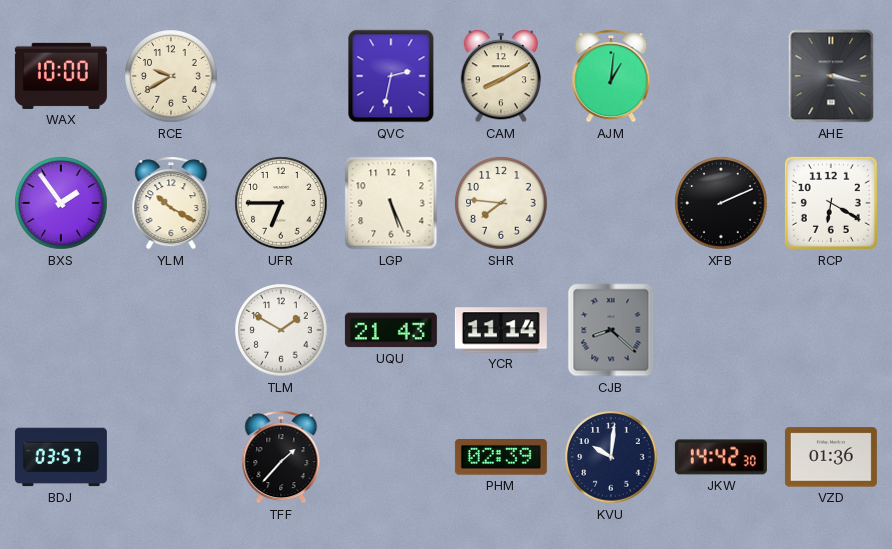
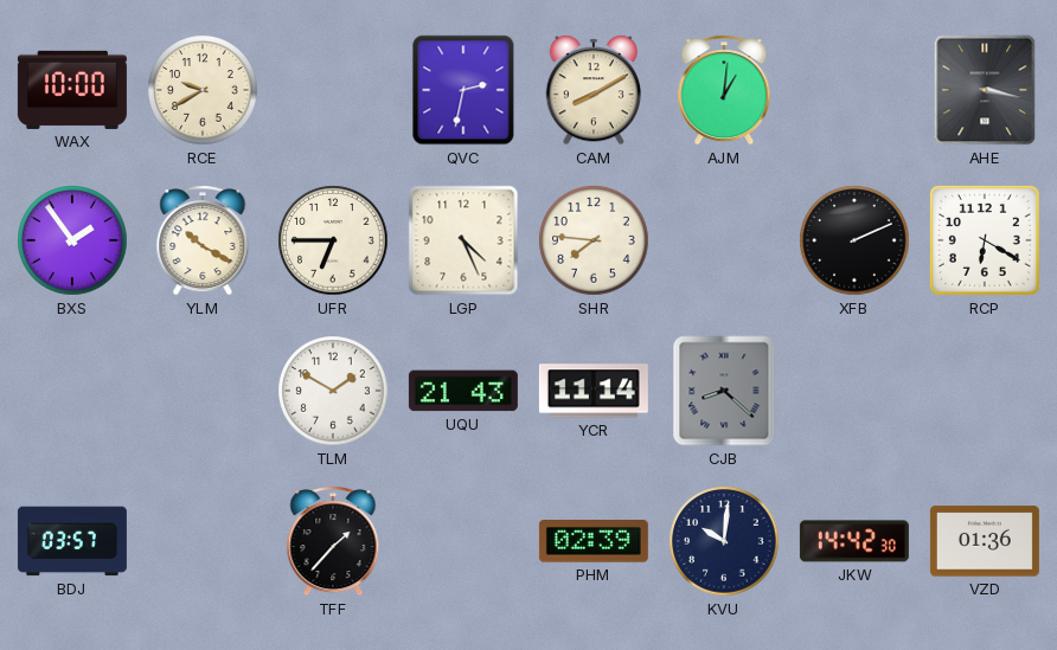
LGP: 5:26 -> 4:26
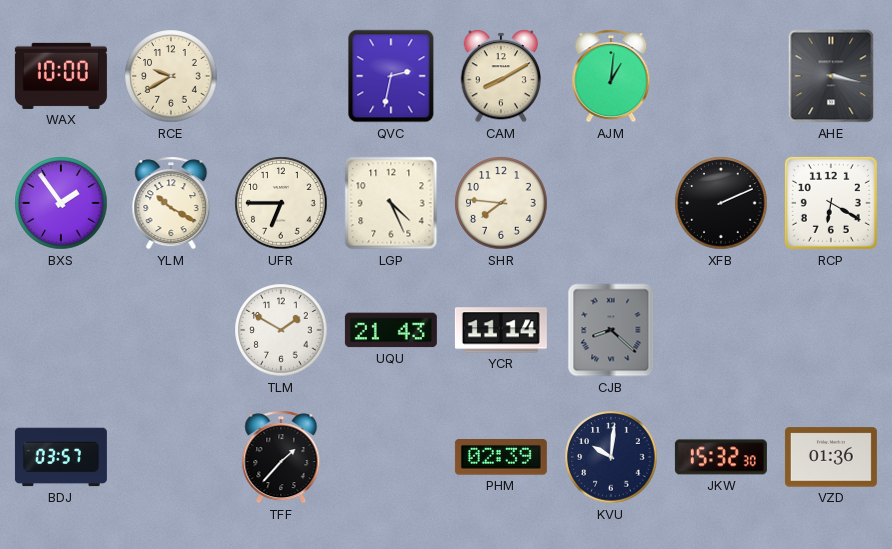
JKW: 14:42 -> 15:32
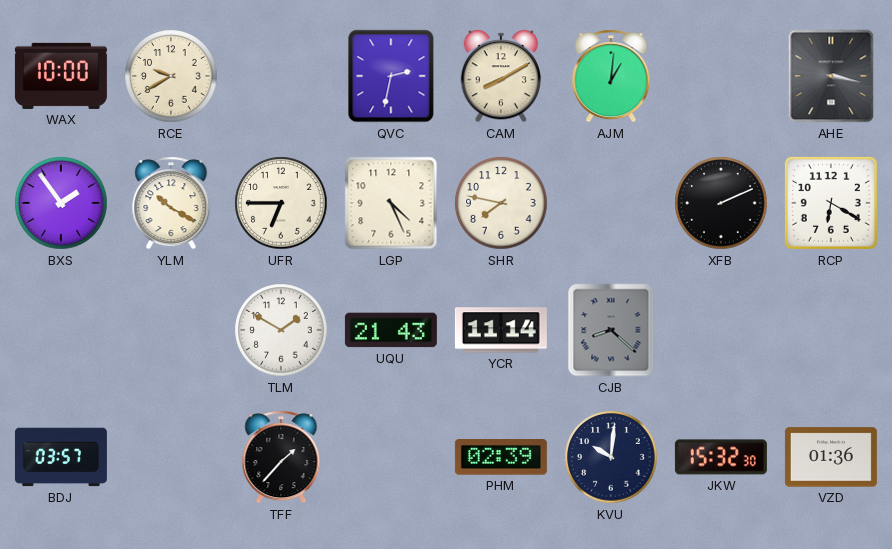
SHR: 7:46 -> 7:47
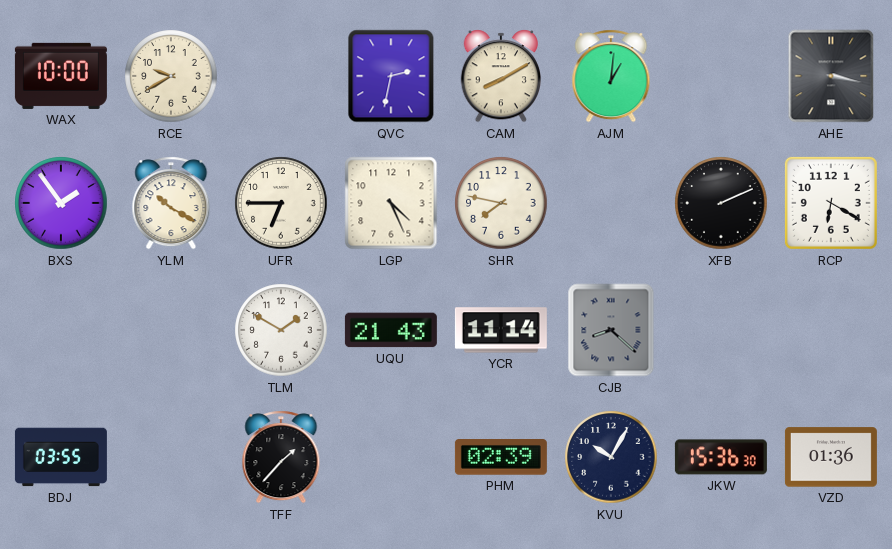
BDJ: 03:57 -> 03:55
KVU: 10:01 -> 10:05
JKW: 15:32 -> 15:36
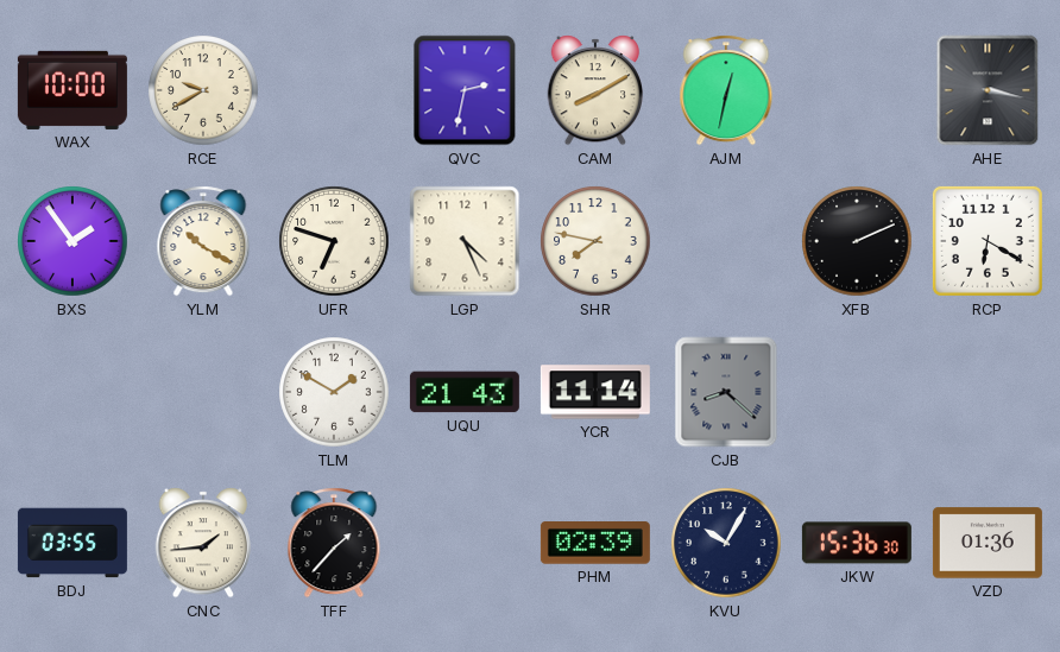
AJM: 1:01 -> 12:32
UFR: 6:45 -> 6:48
CNC: none -> 1:44
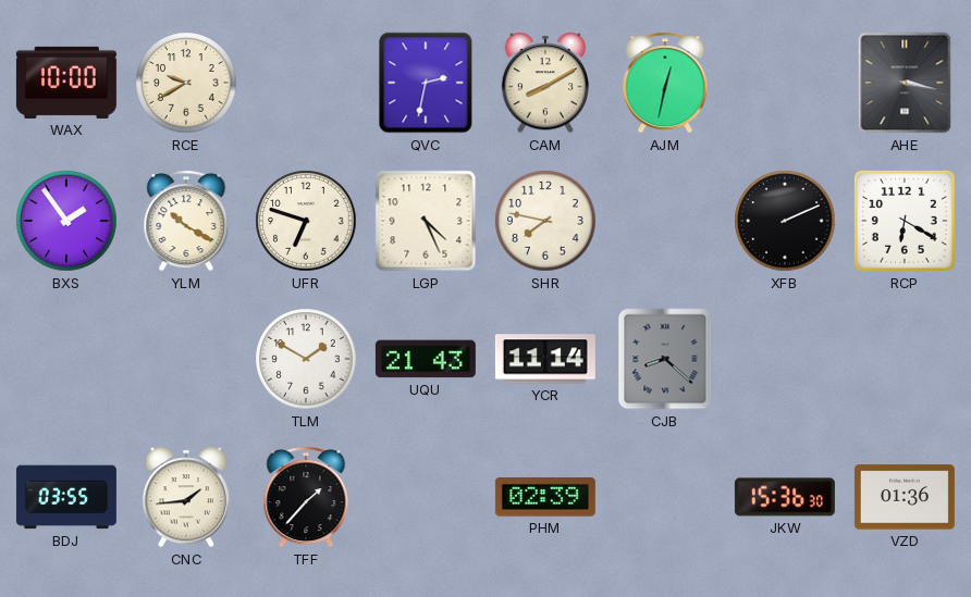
KVU: 10:05 -> none
